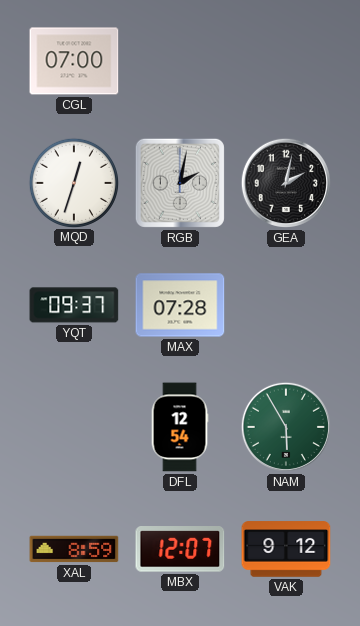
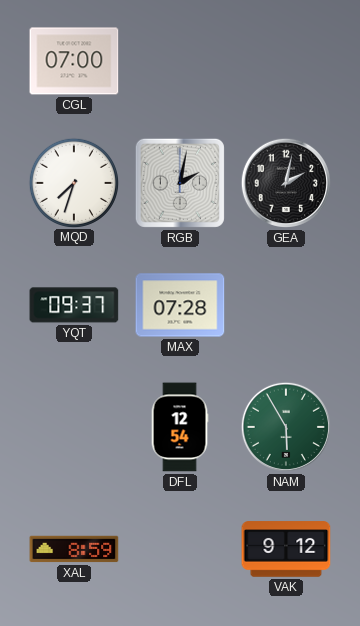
MQD: 12:33 -> 7:33
MBX: 12:07 -> none
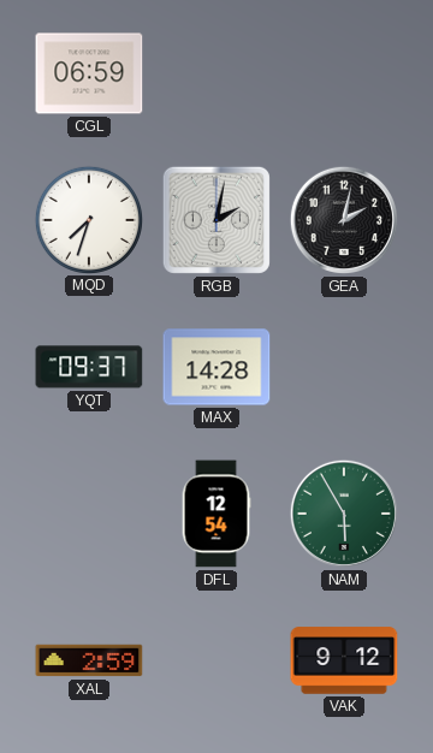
CGL: 07:00 -> 06:59
MAX: 07:28 -> 14:28
XAL: 8:59 -> 2:59
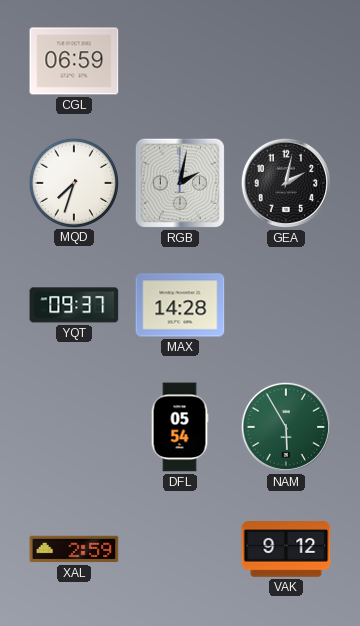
DFL: 12:54 -> 05:54
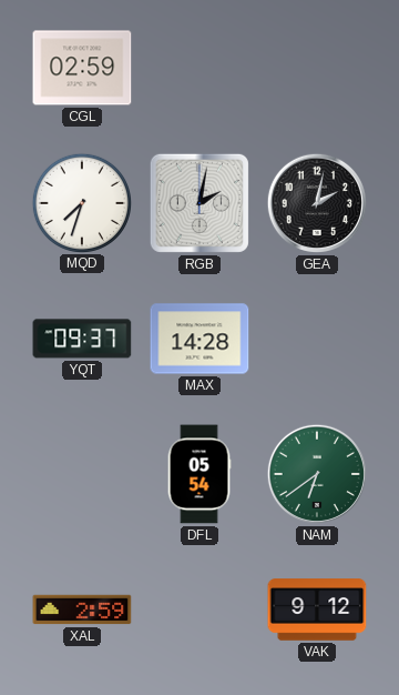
CGL: 06:59 -> 02:59
NAM: 5:55 -> 6:39
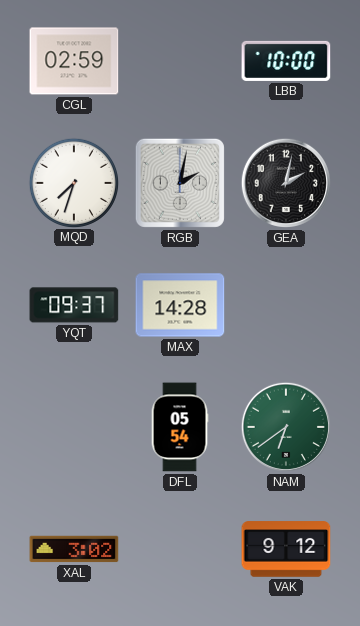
LBB: none -> 10:00
XAL: 2:59 -> 3:02
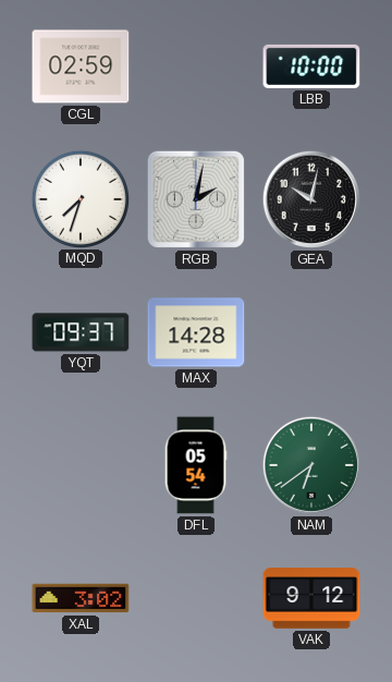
GEA: 2:02 -> 10:02
